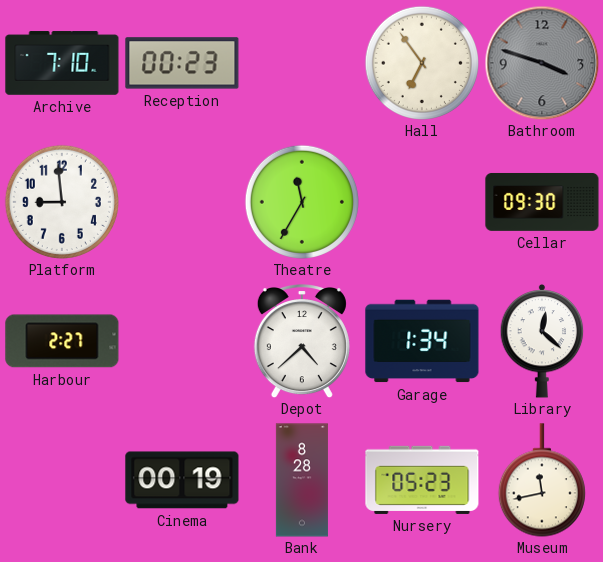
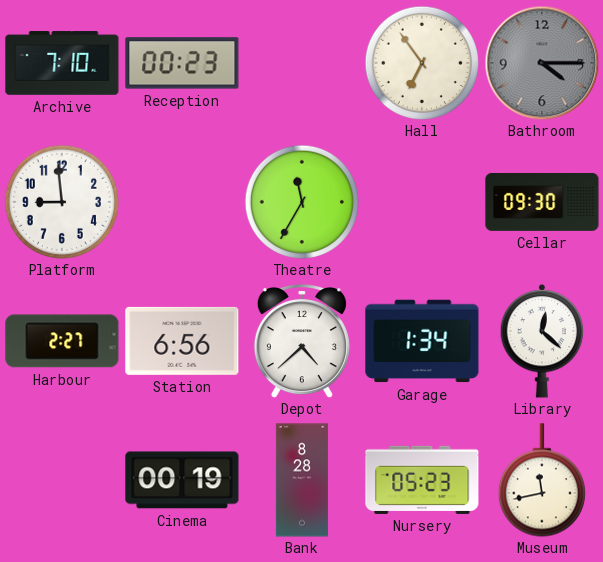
Bathroom: 3:48 -> 4:15
Station: none -> 6:56
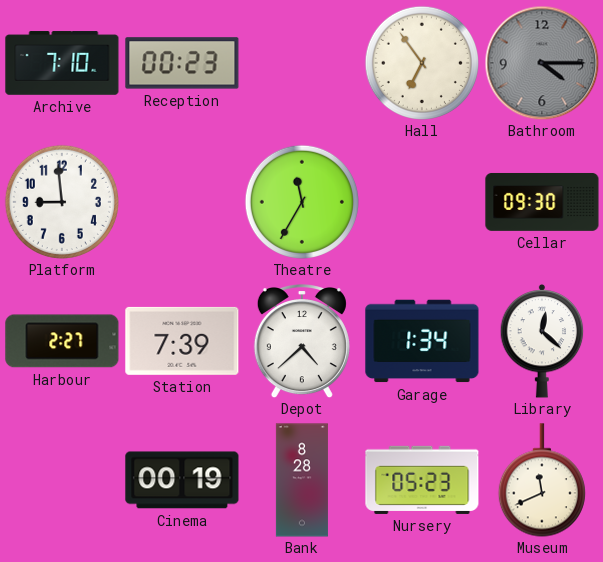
Station: 6:56 -> 7:39
Museum: 11:43 -> 11:41
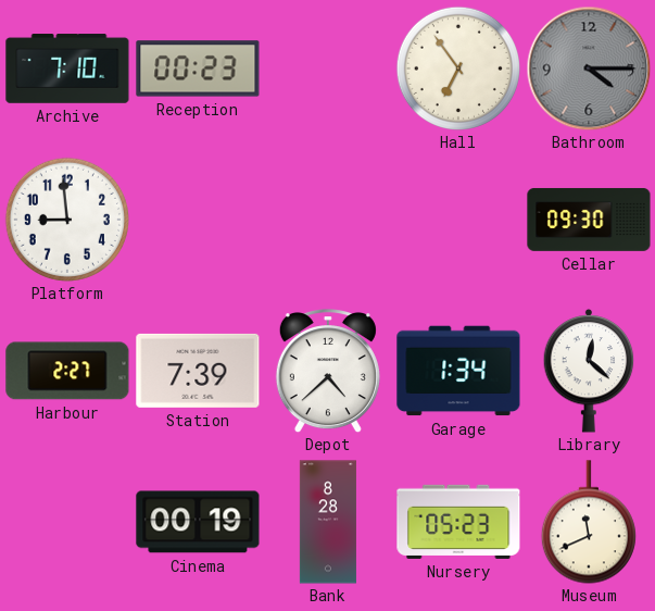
Theatre: 11:35 -> none
